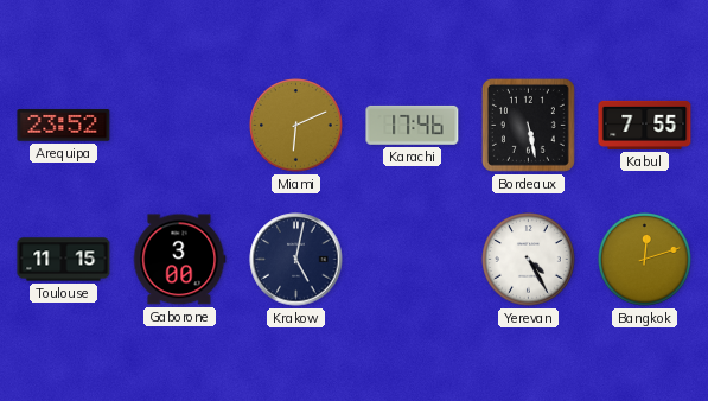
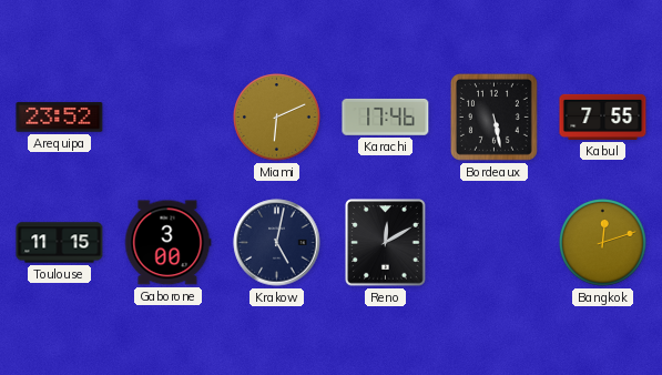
Reno: none -> 12:10
Yerevan: 4:25 -> none
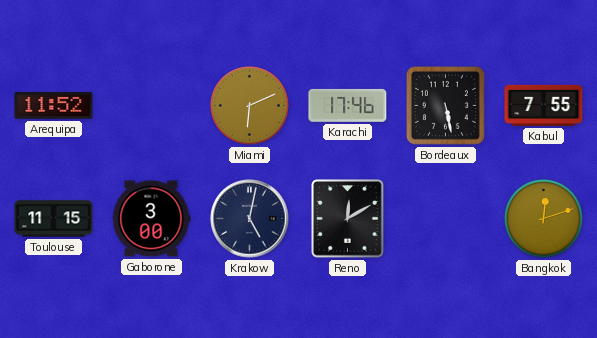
Arequipa: 23:52 -> 11:52
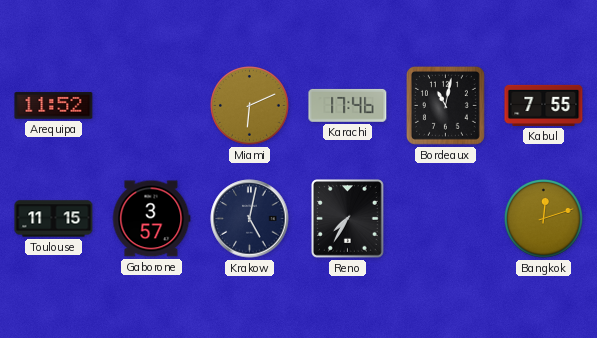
Bordeaux: 5:28 -> 11:02
Gaborone: 3:00 -> 3:57
Reno: 12:10 -> 7:35
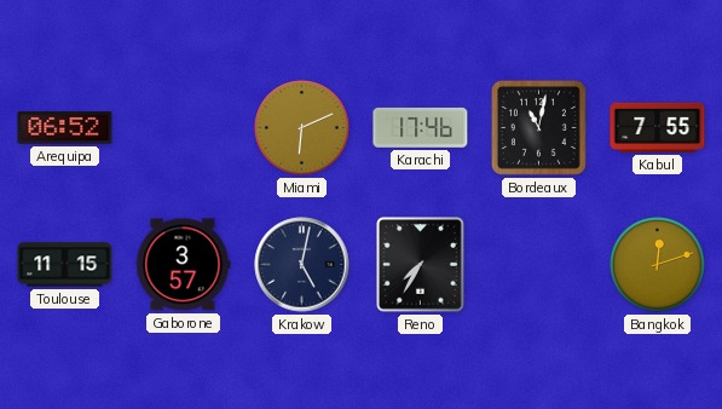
Arequipa: 11:52 -> 06:52
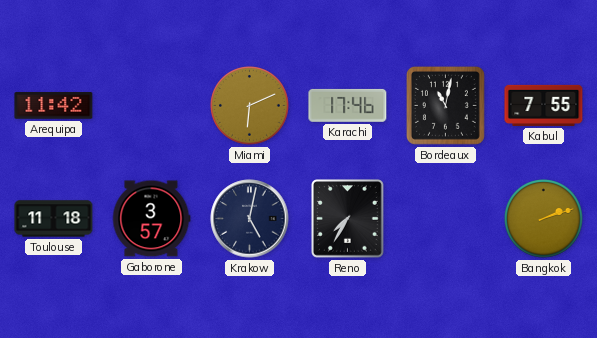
Arequipa: 06:52 -> 11:42
Toulouse: 11:15 -> 11:18
Bangkok: 12:12 -> 2:12
